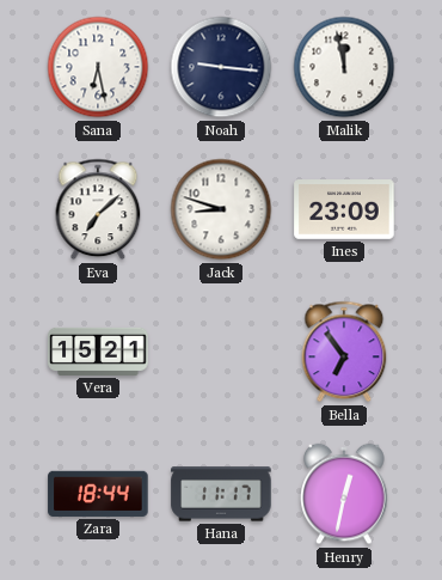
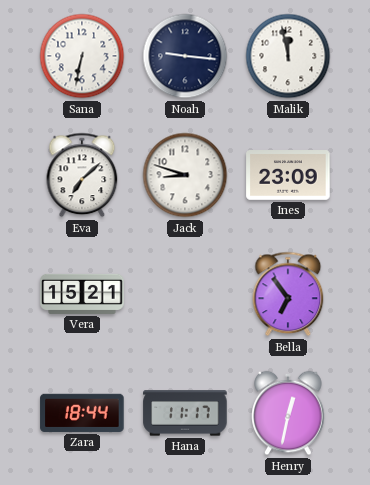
Sana: 6:28 -> 6:32
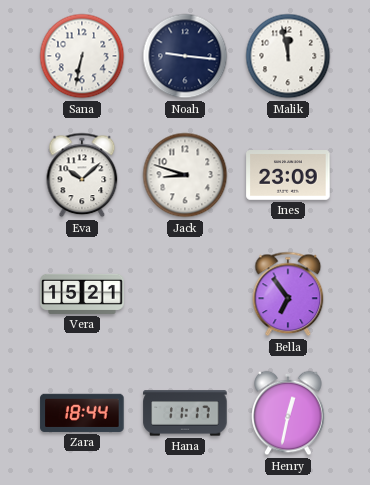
Eva: 7:08 -> 10:08
